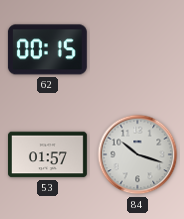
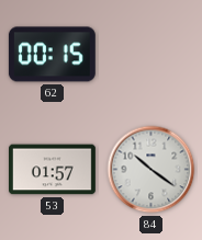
84: 10:18 -> 10:21
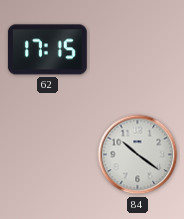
62: 00:15 -> 17:15
53: 01:57 -> none
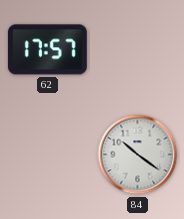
62: 17:15 -> 17:57
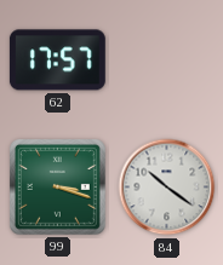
99: none -> 3:18
